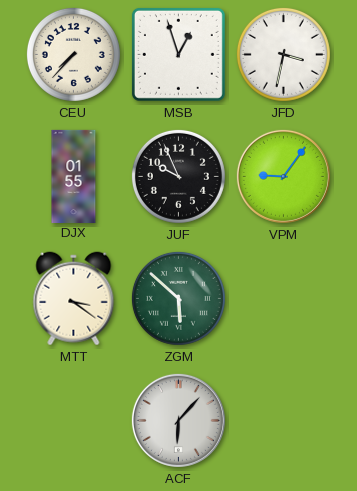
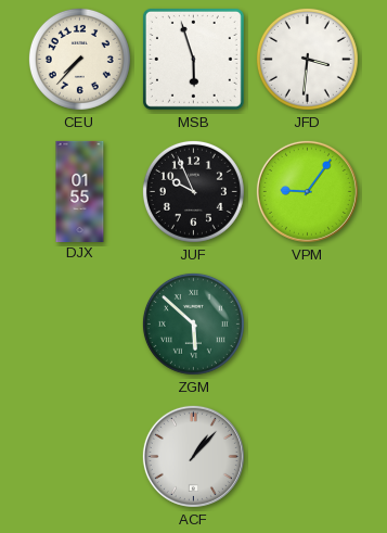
MSB: 12:57 -> 5:57
JFD: 3:32 -> 3:31
MTT: 3:21 -> none
ACF: 6:07 -> 1:07
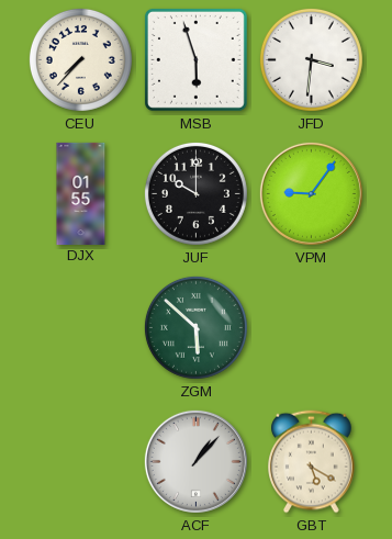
JUF: 9:56 -> 10:00
GBT: none -> 5:20
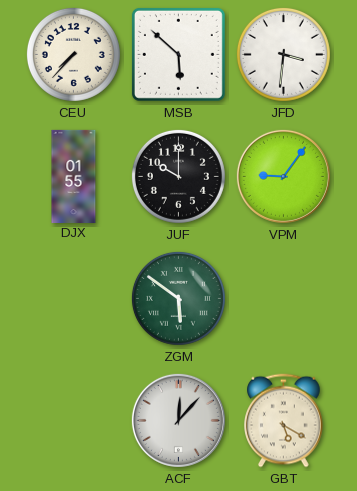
MSB: 5:57 -> 5:52
ZGM: 5:52 -> 5:51
ACF: 1:07 -> 12:07
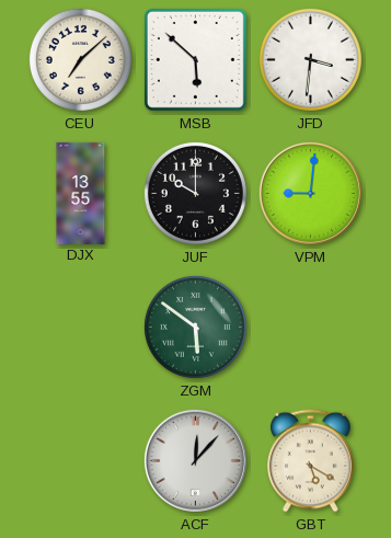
CEU: 7:37 -> 7:08
DJX: 01:55 -> 13:55
VPM: 9:06 -> 9:01
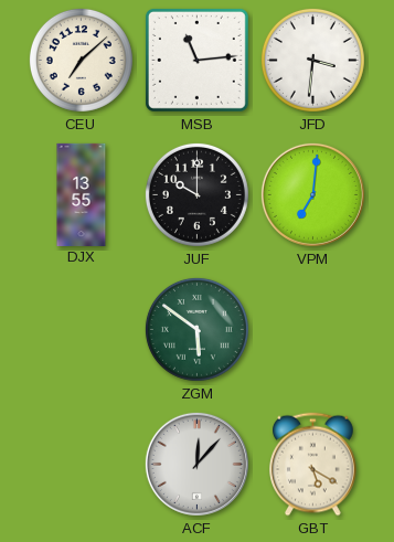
MSB: 5:52 -> 11:14
VPM: 9:01 -> 7:01
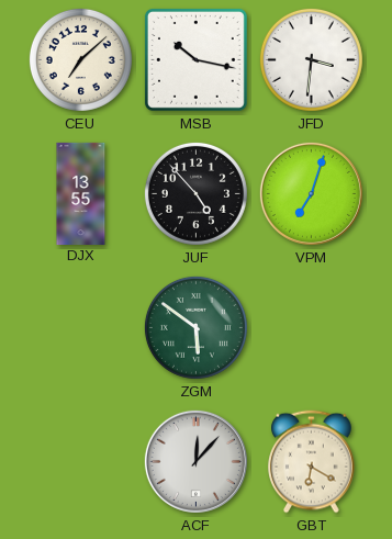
MSB: 11:14 -> 10:17
JUF: 10:00 -> 4:53
VPM: 7:01 -> 7:03
GBT: 5:20 -> 6:20
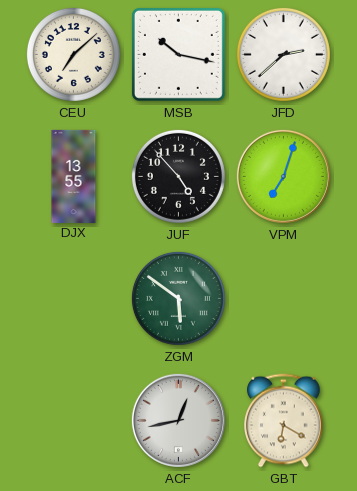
JFD: 3:31 -> 2:38
ACF: 12:07 -> 12:43
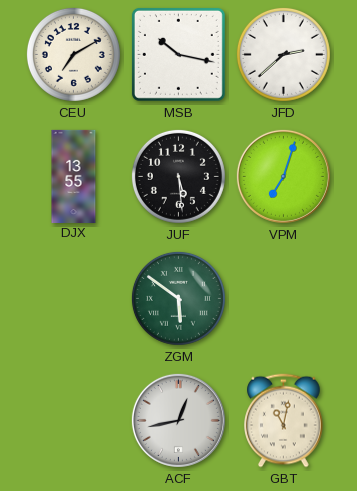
CEU: 7:08 -> 7:10
JUF: 4:53 -> 5:29
GBT: 6:20 -> 11:02
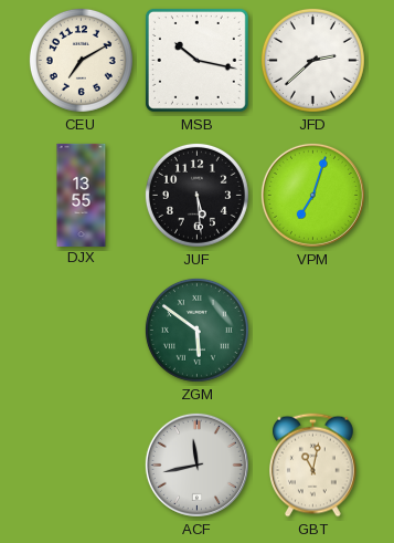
ACF: 12:43 -> 11:43
